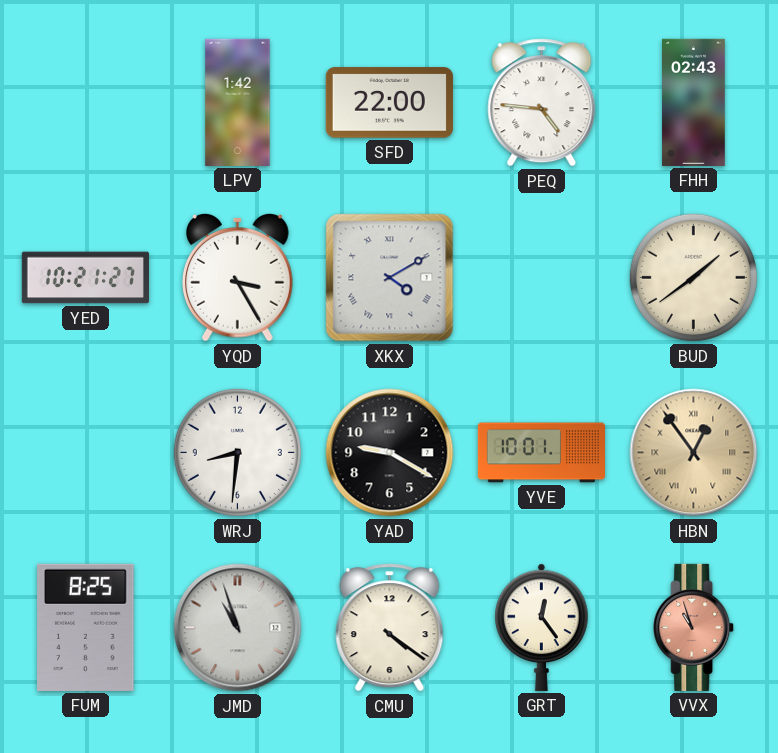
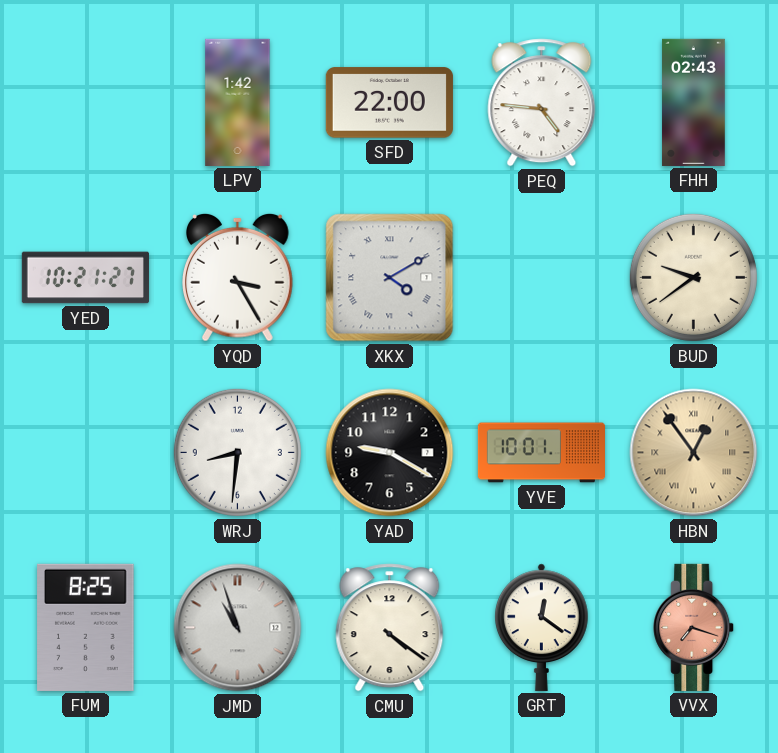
BUD: 1:39 -> 9:39
GRT: 12:24 -> 12:21
VVX: 10:57 -> 7:18
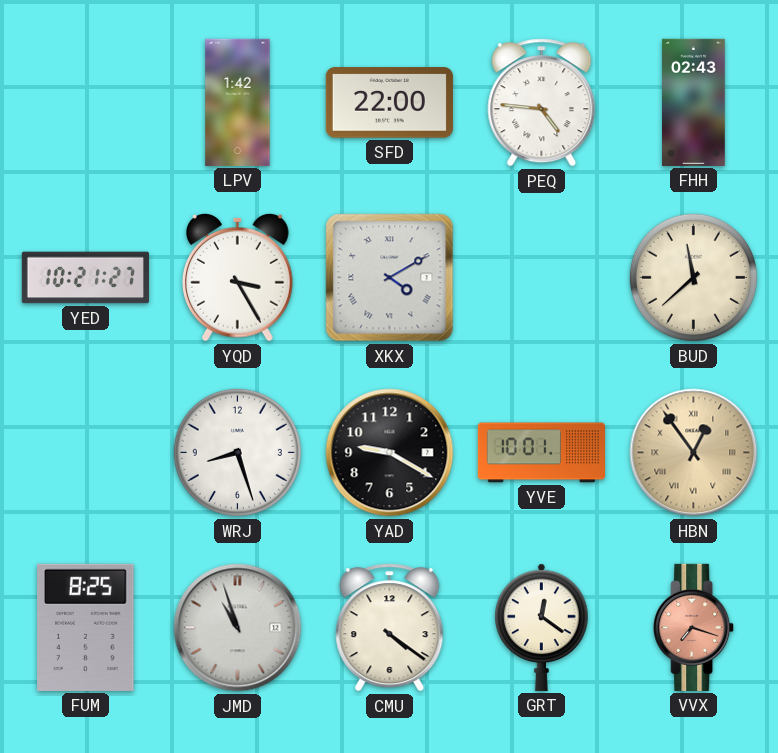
BUD: 9:39 -> 11:38
WRJ: 8:31 -> 8:27
